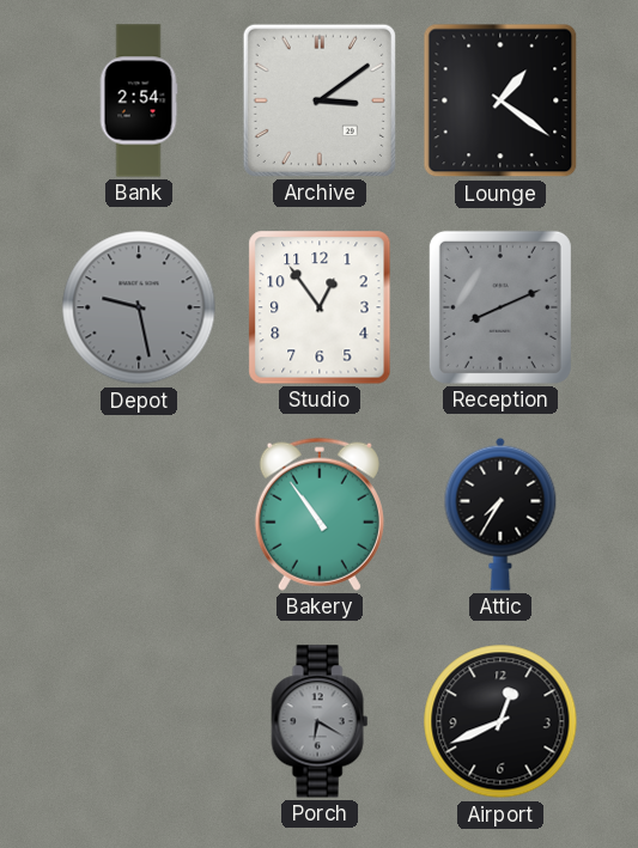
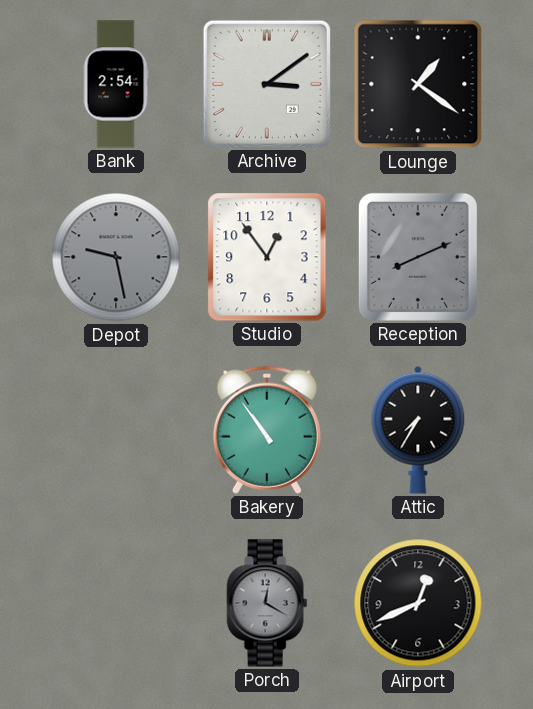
Porch: 6:20 -> 12:20
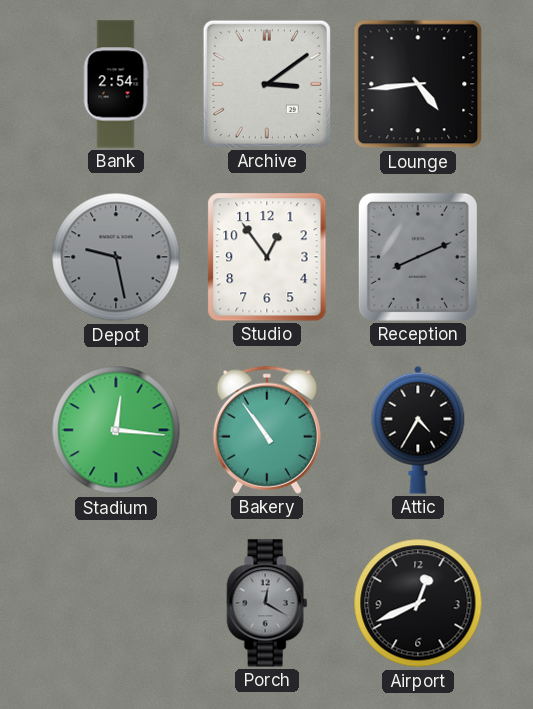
Lounge: 1:21 -> 4:44
Stadium: none -> 12:16
Attic: 7:35 -> 4:35
